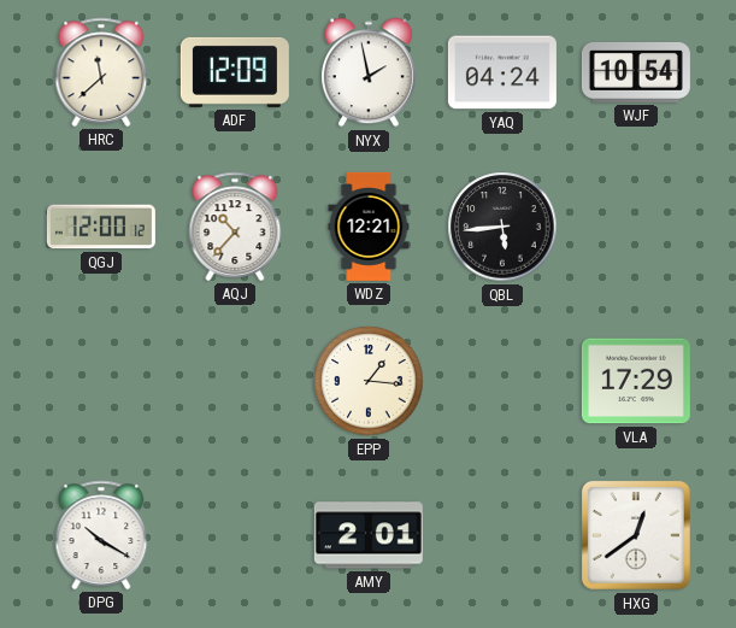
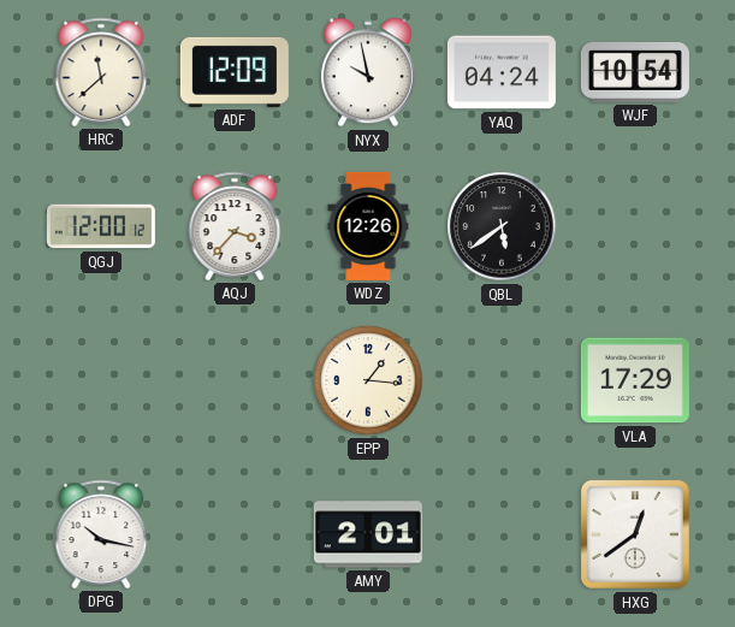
NYX: 1:58 -> 9:58
AQJ: 10:37 -> 3:37
WDZ: 12:21 -> 12:26
QBL: 5:44 -> 5:39
DPG: 10:20 -> 10:17
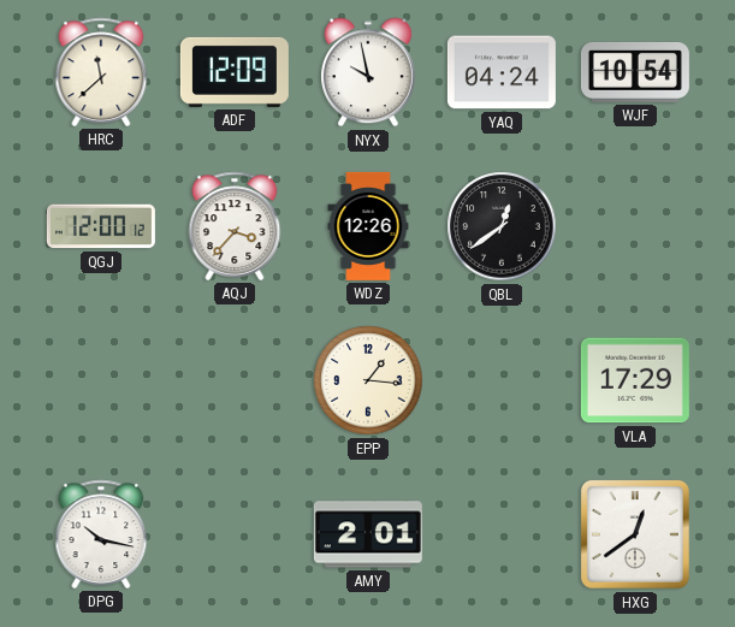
QBL: 5:39 -> 12:39
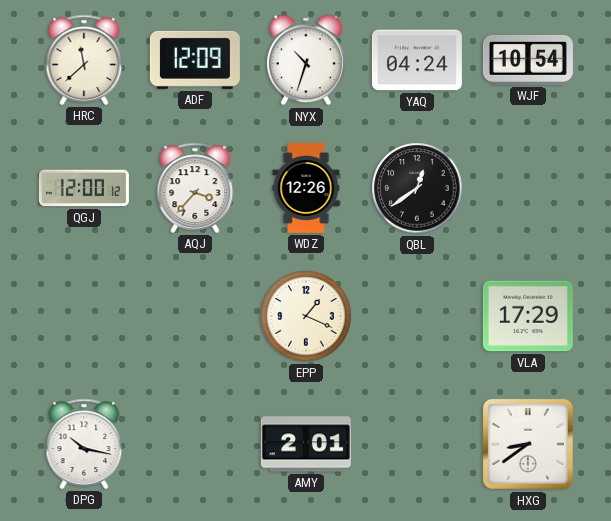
NYX: 9:58 -> 10:33
EPP: 1:16 -> 1:19
HXG: 12:39 -> 8:39
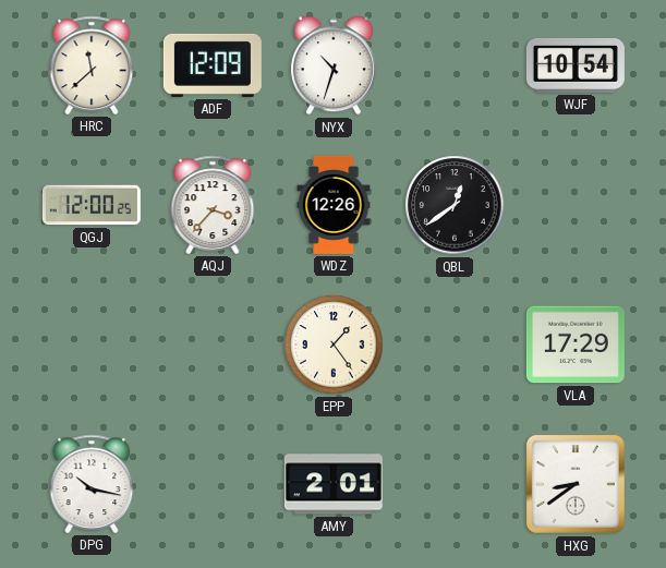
YAQ: 04:24 -> none
QGJ: 12:00:12 -> 12:00:25
EPP: 1:19 -> 1:24
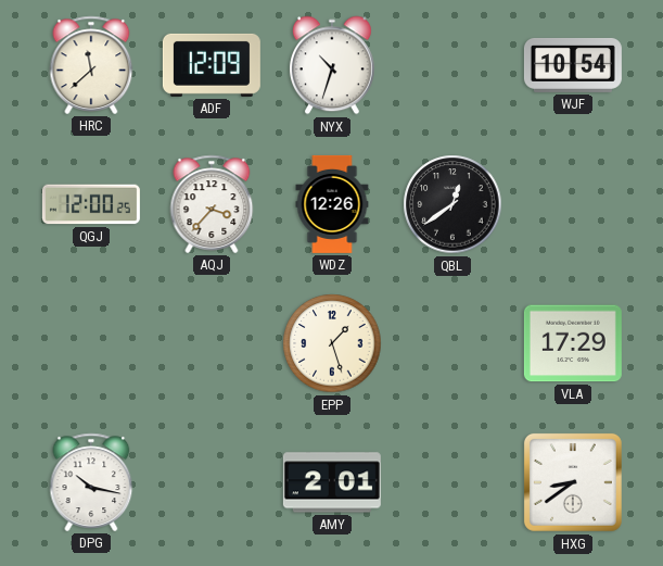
EPP: 1:24 -> 1:27
